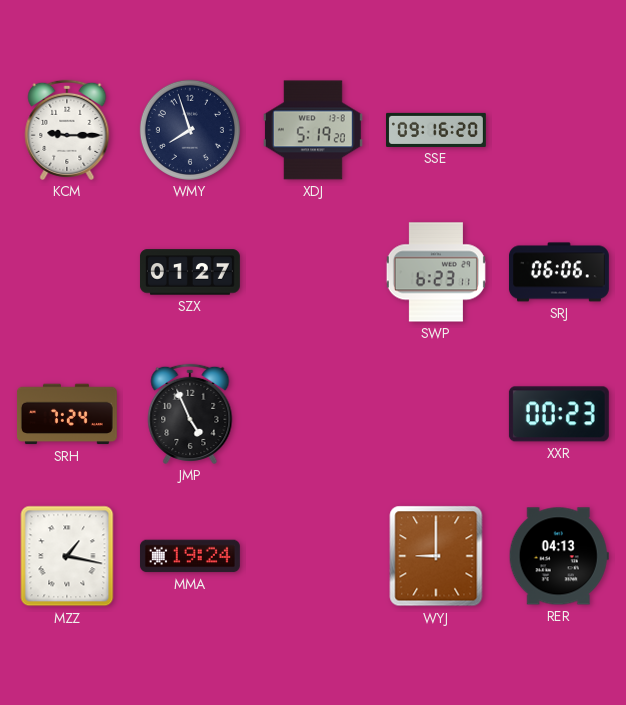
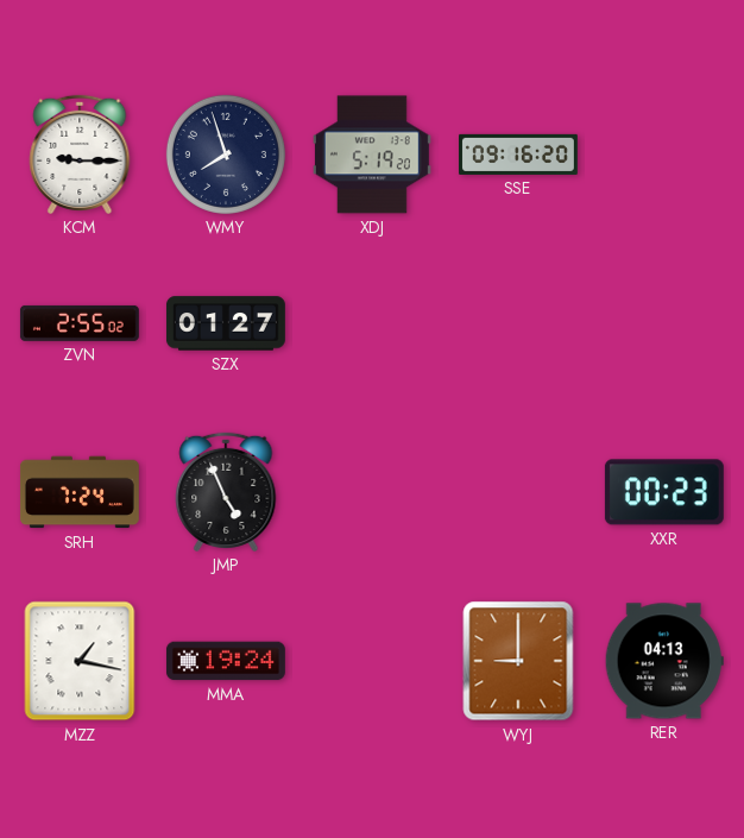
ZVN: none -> 2:55
SWP: 6:23 -> none
SRJ: 06:06 -> none
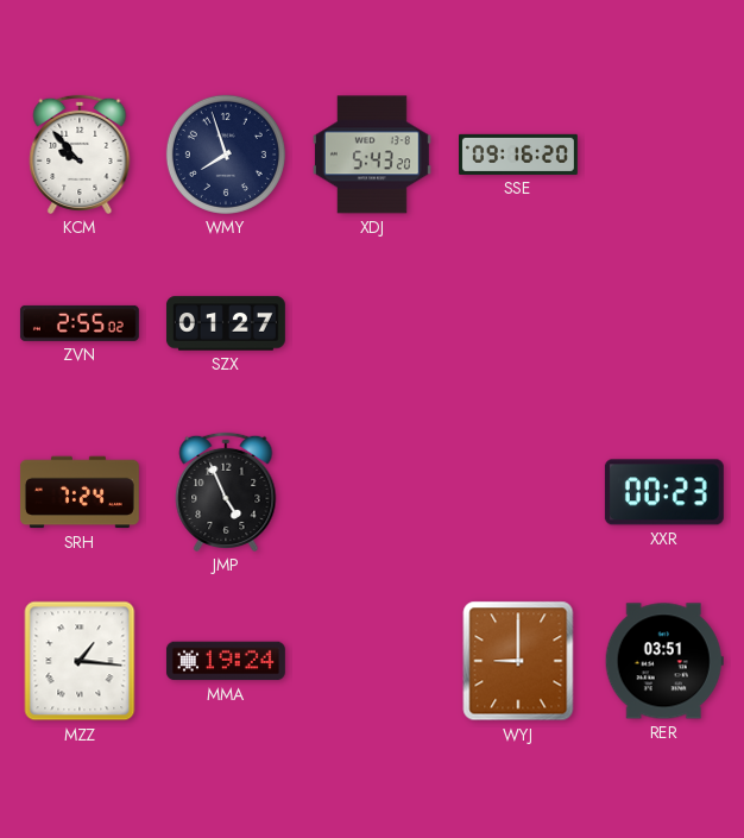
KCM: 9:15 -> 9:53
XDJ: 5:19 -> 5:43
MZZ: 1:17 -> 1:16
RER: 04:13 -> 03:51
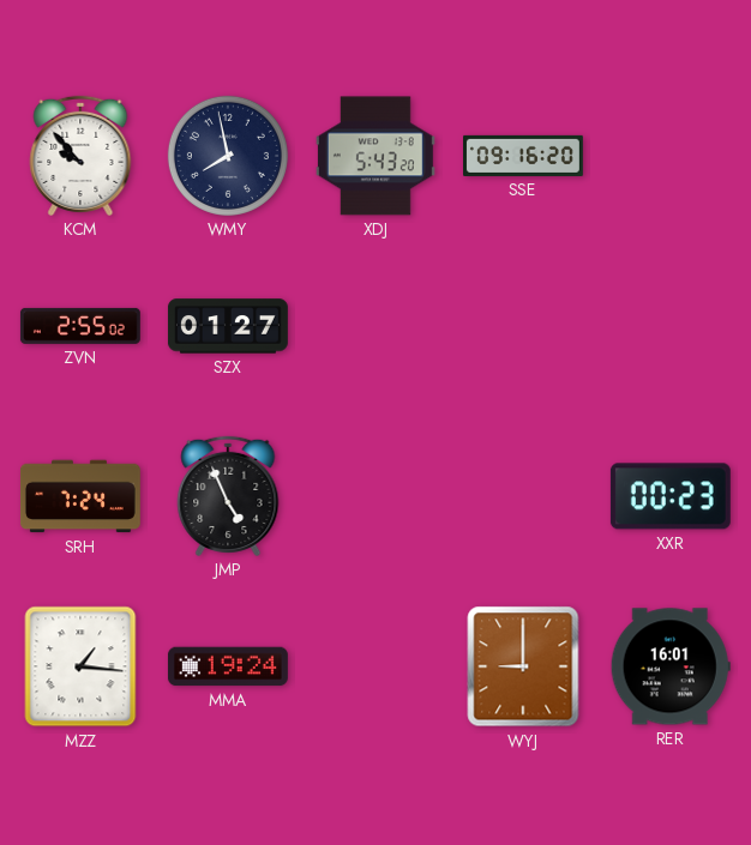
WMY: 7:57 -> 7:58
RER: 03:51 -> 16:01
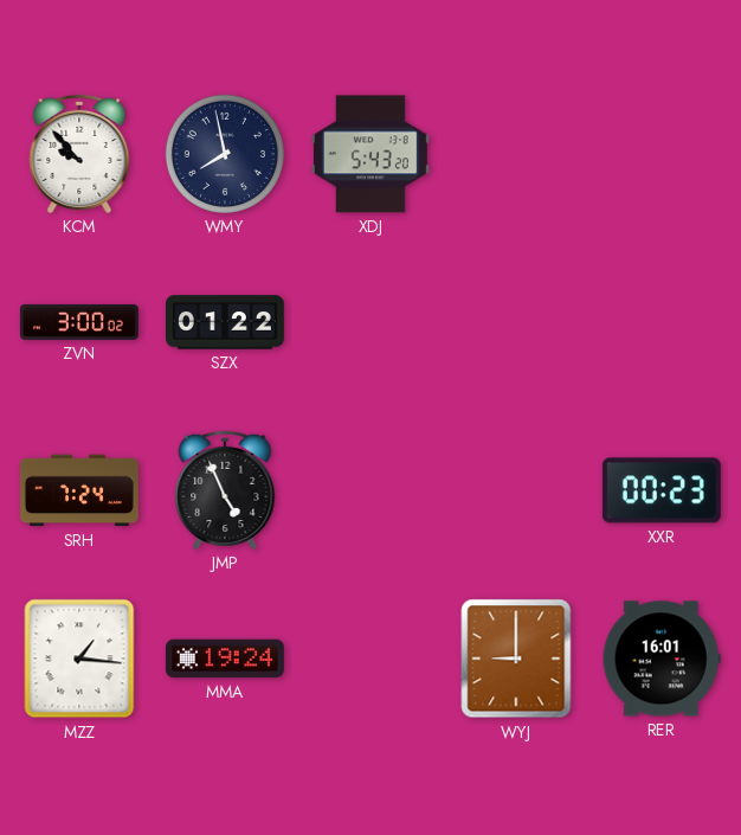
SSE: 09:16 -> none
ZVN: 2:55 -> 3:00
SZX: 01:27 -> 01:22
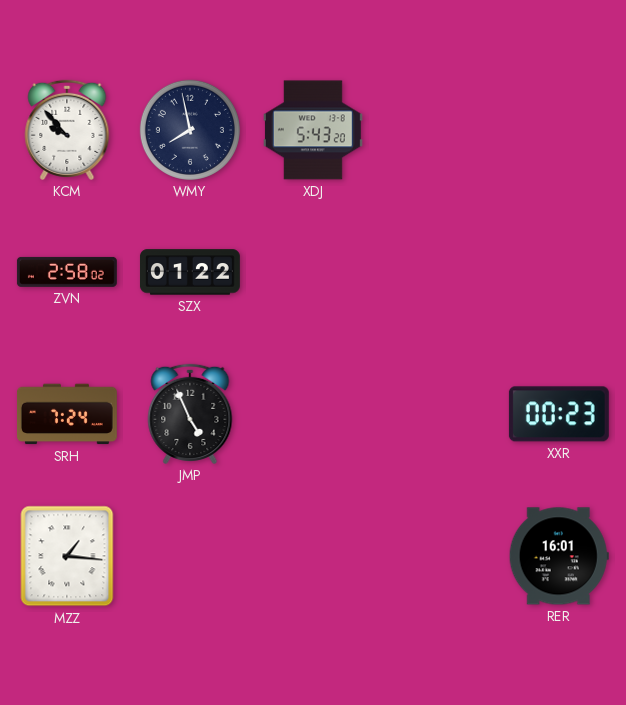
ZVN: 3:00 -> 2:58
MMA: 19:24 -> none
WYJ: 9:00 -> none
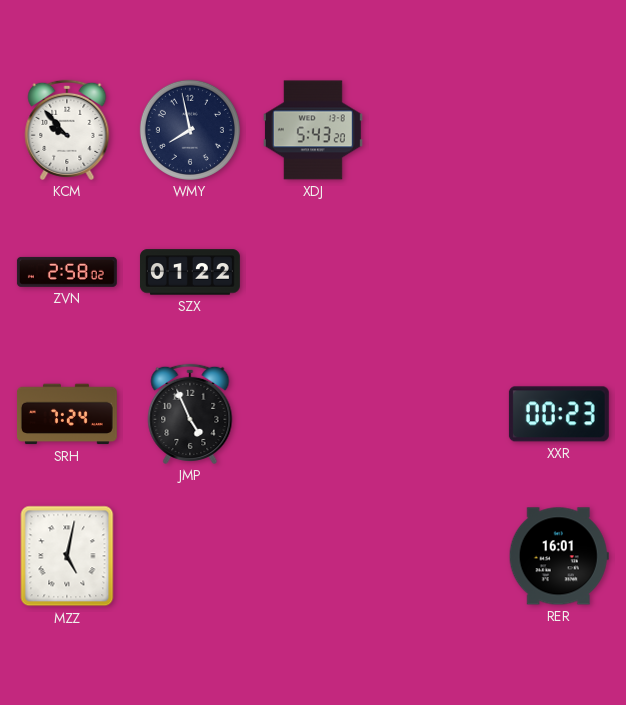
MZZ: 1:16 -> 5:02
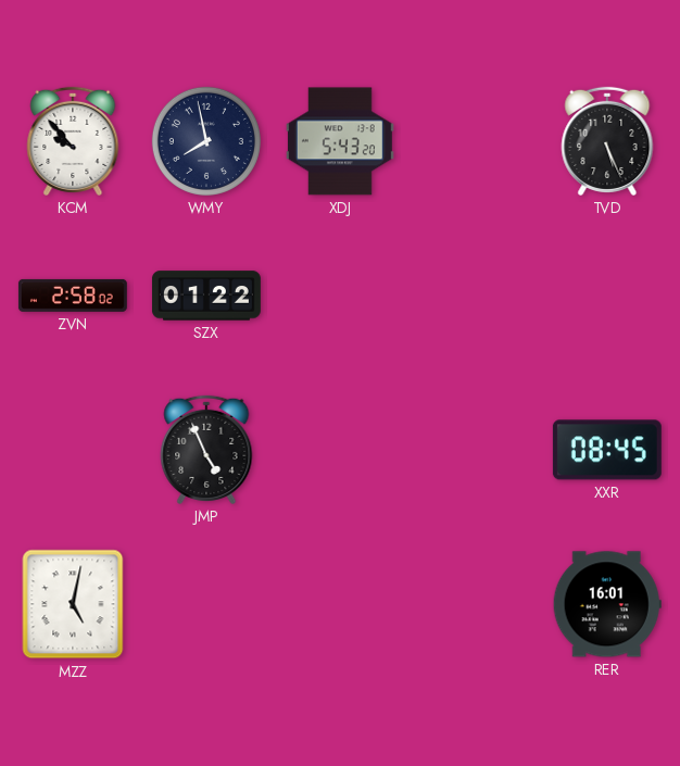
TVD: none -> 5:26
SRH: 7:24 -> none
XXR: 00:23 -> 08:45
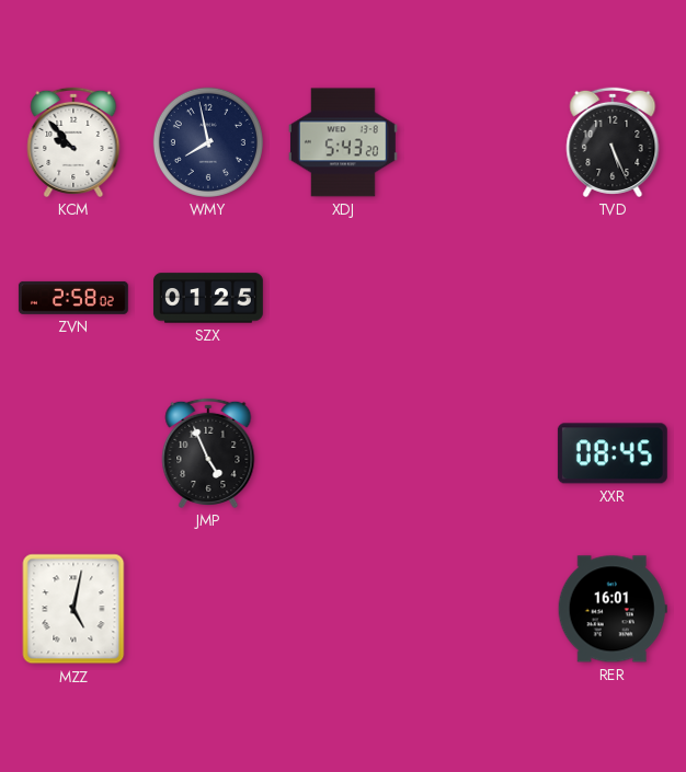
SZX: 01:22 -> 01:25
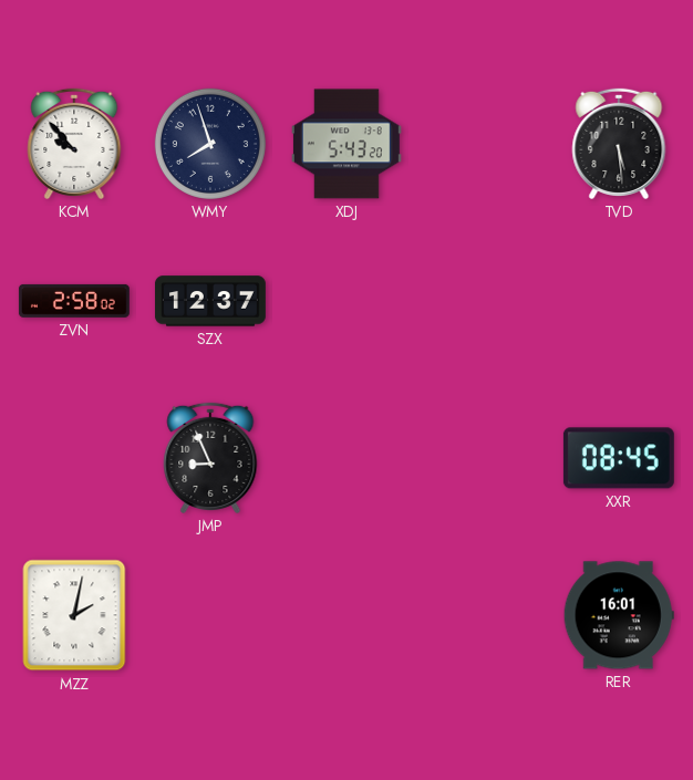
WMY: 7:58 -> 7:57
TVD: 5:26 -> 5:29
SZX: 01:25 -> 12:37
JMP: 4:56 -> 8:56
MZZ: 5:02 -> 2:02
